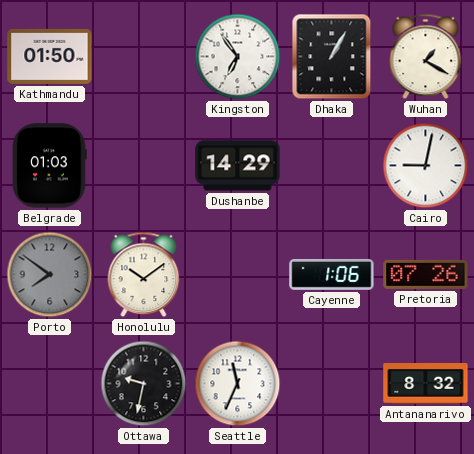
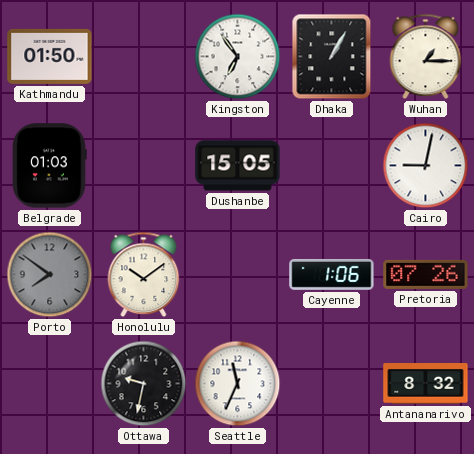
Wuhan: 1:20 -> 1:15
Dushanbe: 14:29 -> 15:05
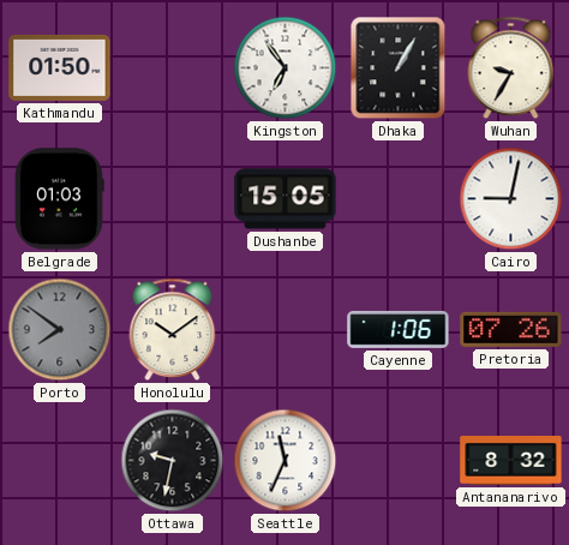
Wuhan: 1:15 -> 9:35
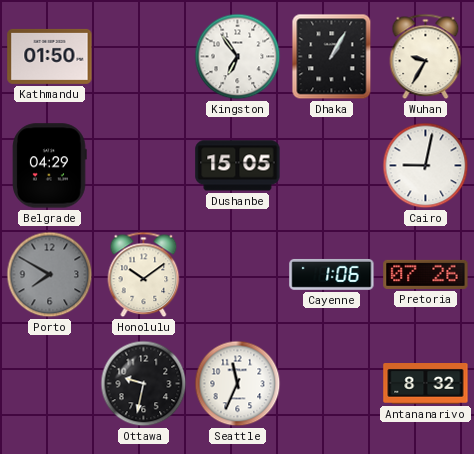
Belgrade: 01:03 -> 04:29
Porto: 7:51 -> 7:50
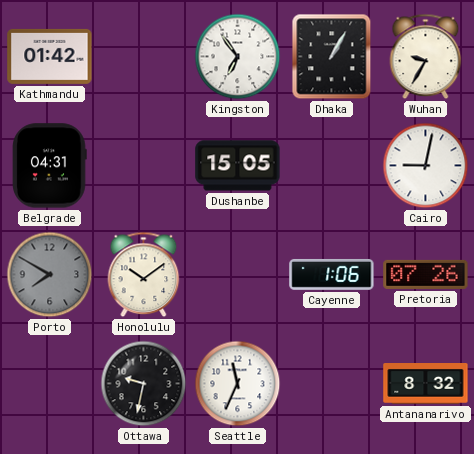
Kathmandu: 01:50 -> 01:42
Belgrade: 04:29 -> 04:31
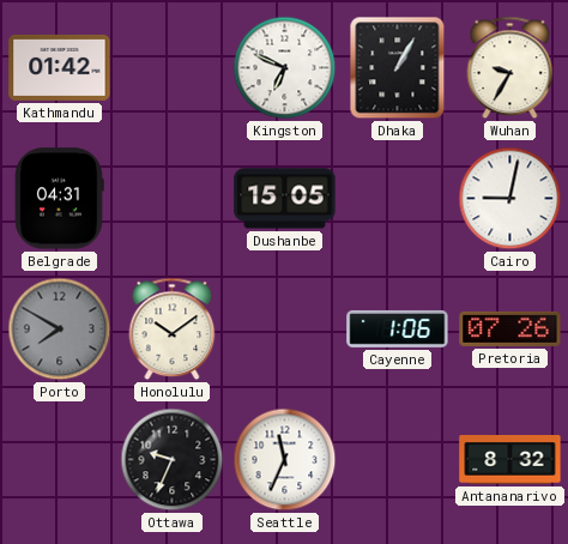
Kingston: 6:54 -> 6:49
Ottawa: 9:32 -> 9:34
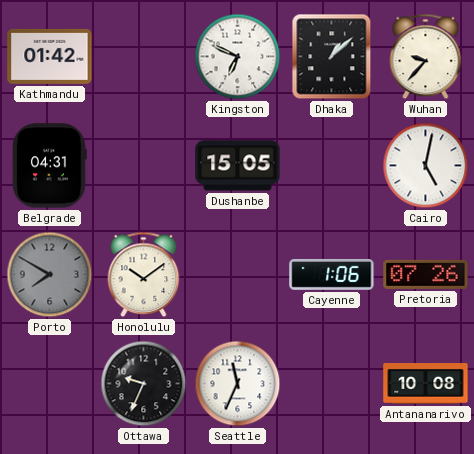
Dhaka: 1:05 -> 1:08
Wuhan: 9:35 -> 9:37
Cairo: 9:02 -> 5:02
Antananarivo: 8:32 -> 10:08
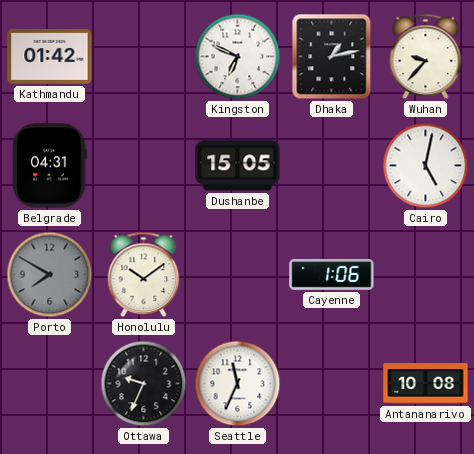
Dhaka: 1:08 -> 1:13
Pretoria: 07:26 -> none
